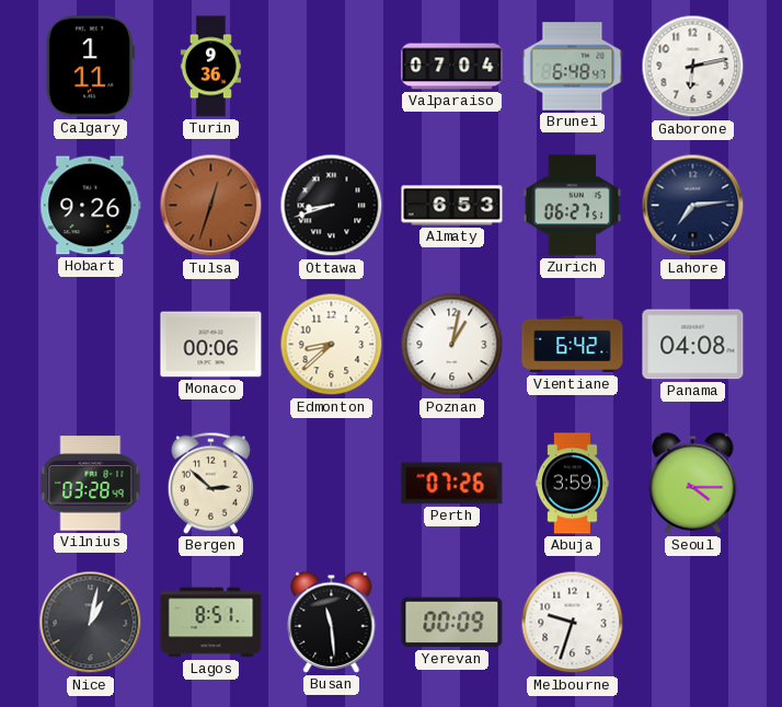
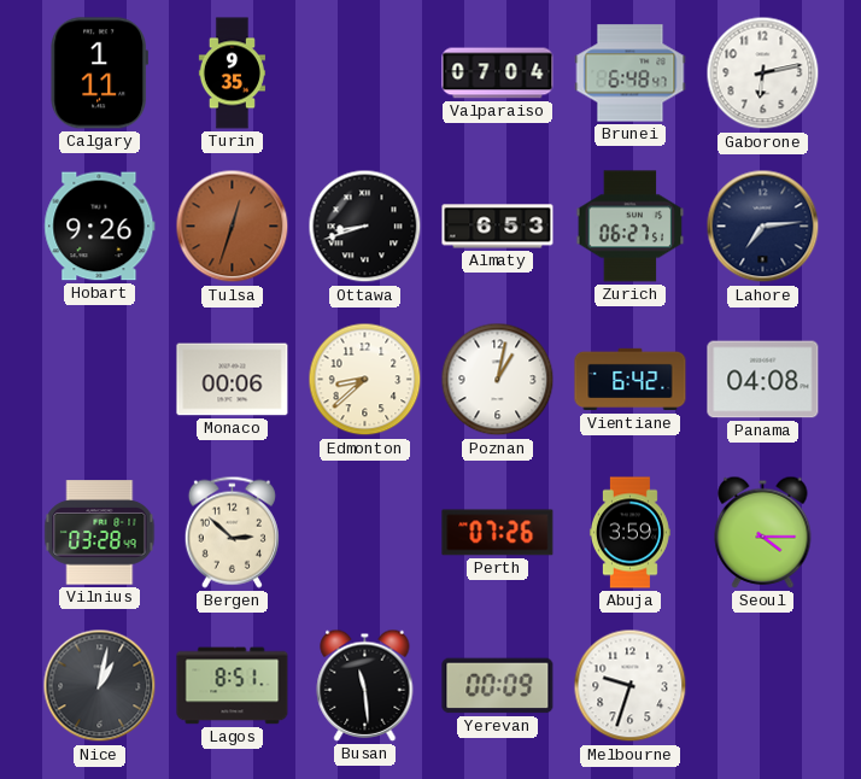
Turin: 9:36 -> 9:35
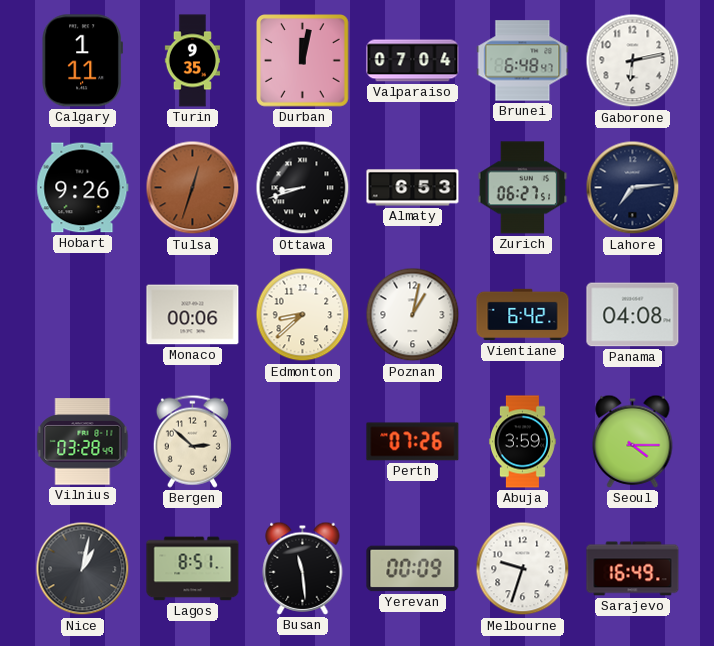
Durban: none -> 12:02
Sarajevo: none -> 16:49
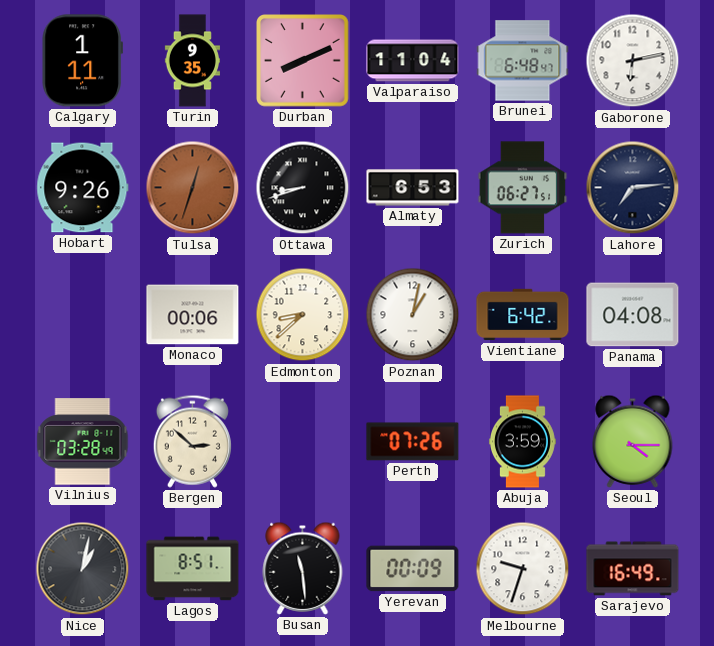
Durban: 12:02 -> 8:11
Valparaiso: 07:04 -> 11:04
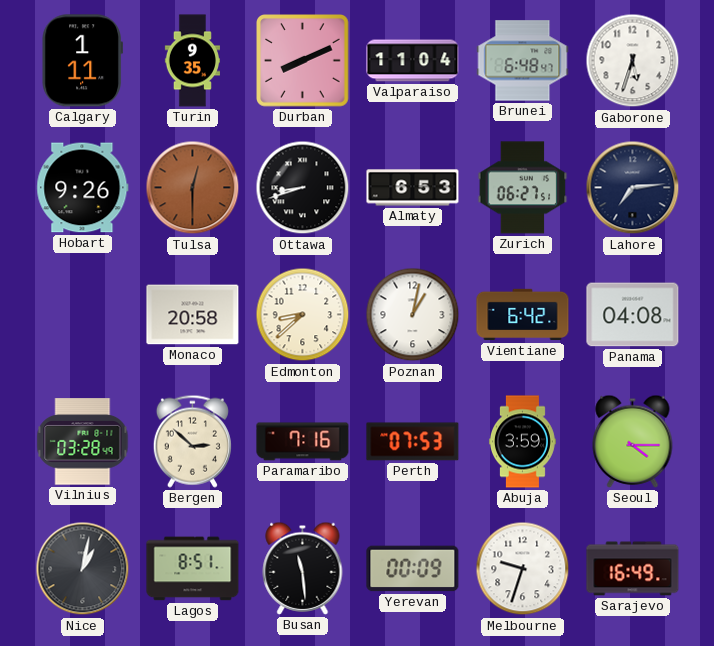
Gaborone: 6:13 -> 5:33
Tulsa: 12:33 -> 12:30
Monaco: 00:06 -> 20:58
Paramaribo: none -> 7:16
Perth: 07:26 -> 07:53
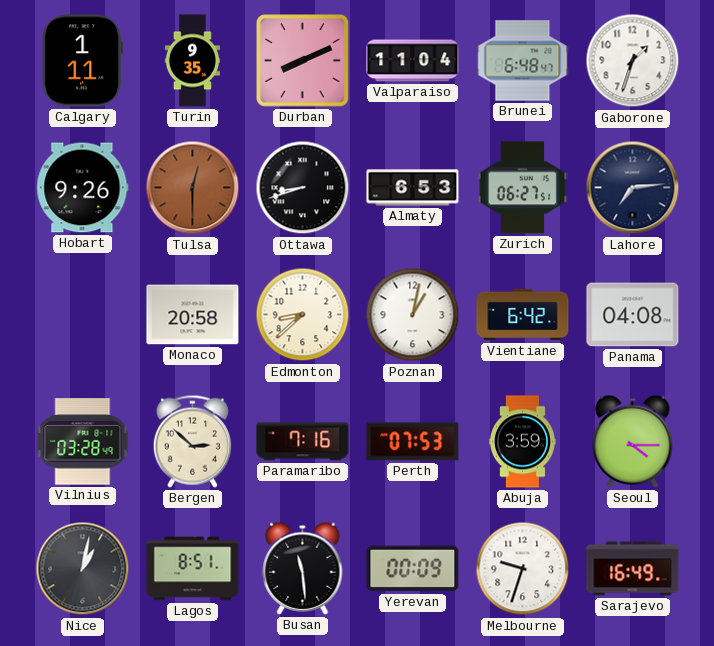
Gaborone: 5:33 -> 1:33
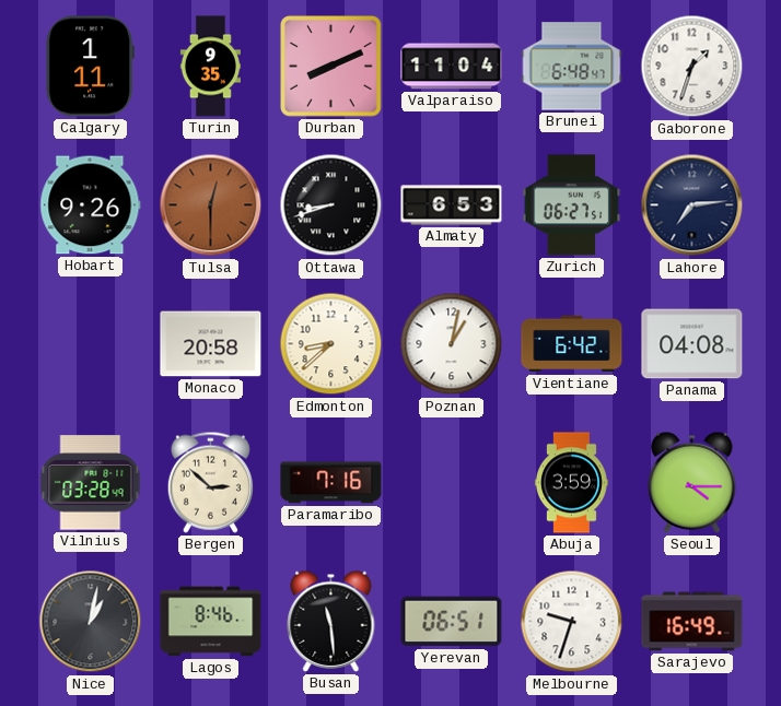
Perth: 07:53 -> none
Lagos: 8:51 -> 8:46
Yerevan: 00:09 -> 06:51
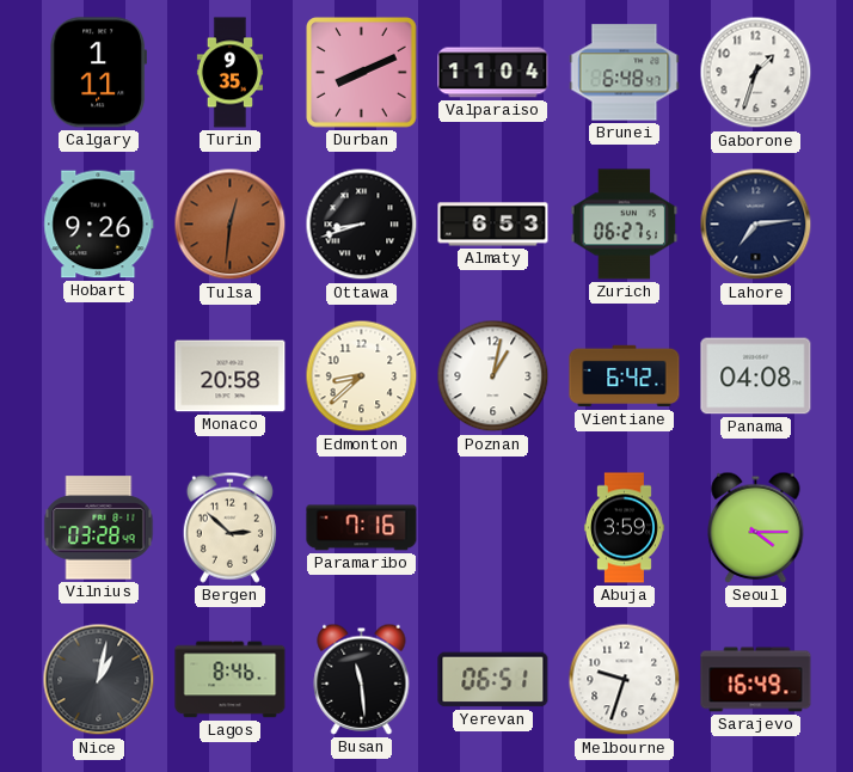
Tulsa: 12:30 -> 12:31
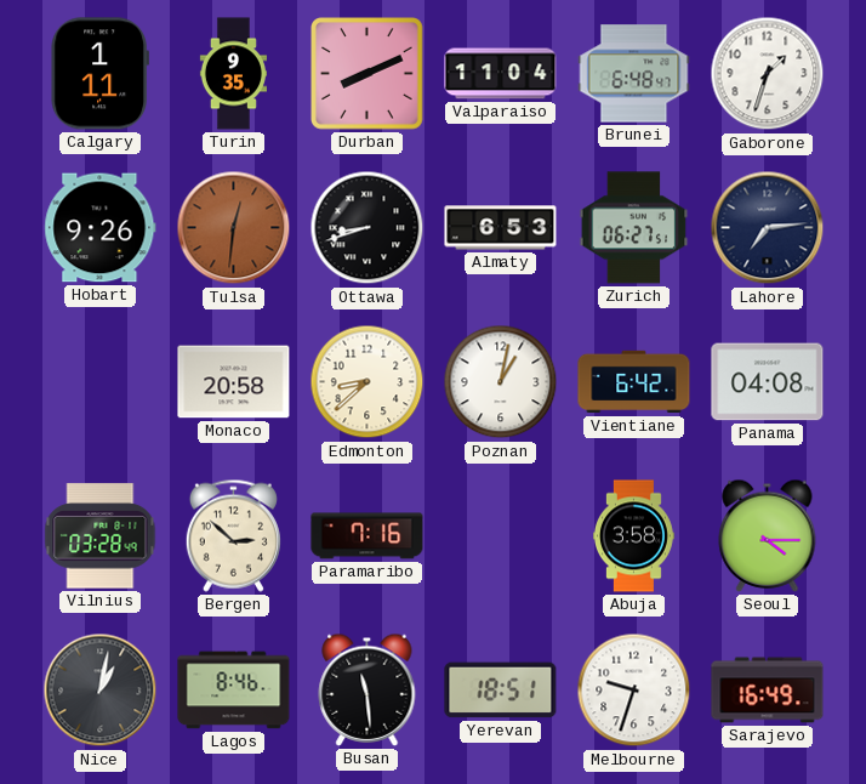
Abuja: 3:59 -> 3:58
Yerevan: 06:51 -> 18:51
